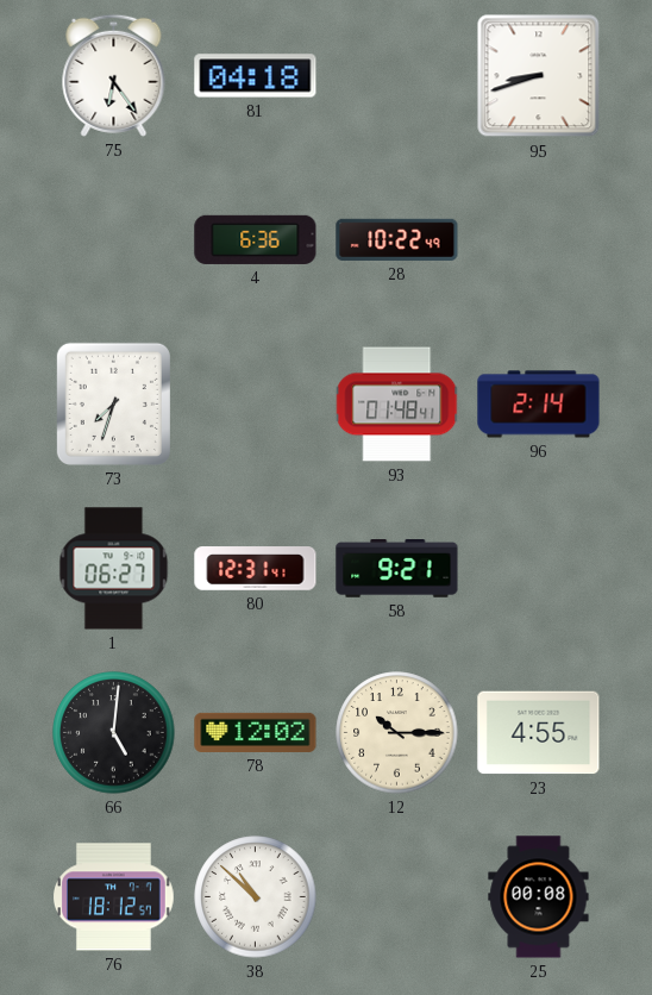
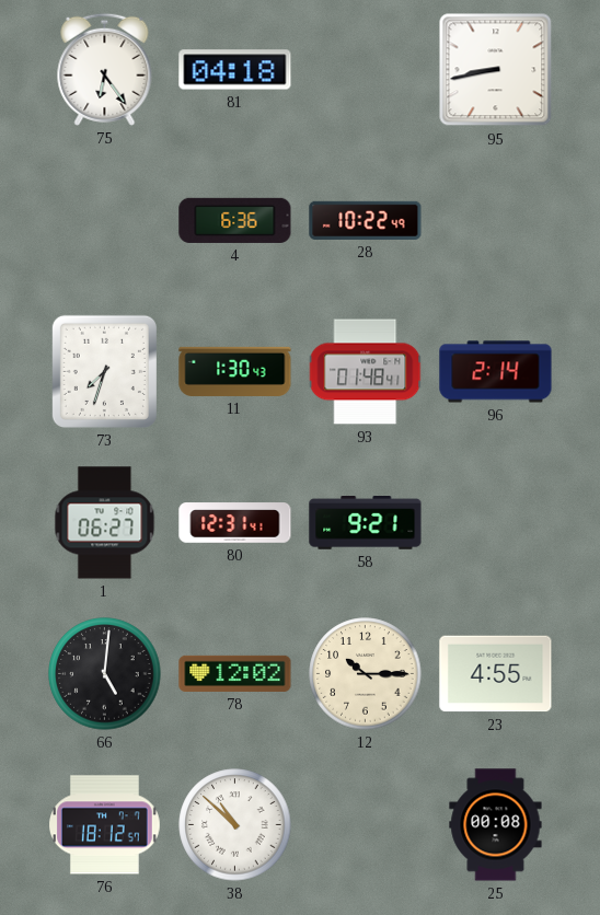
95: 8:42 -> 8:43
11: none -> 1:30
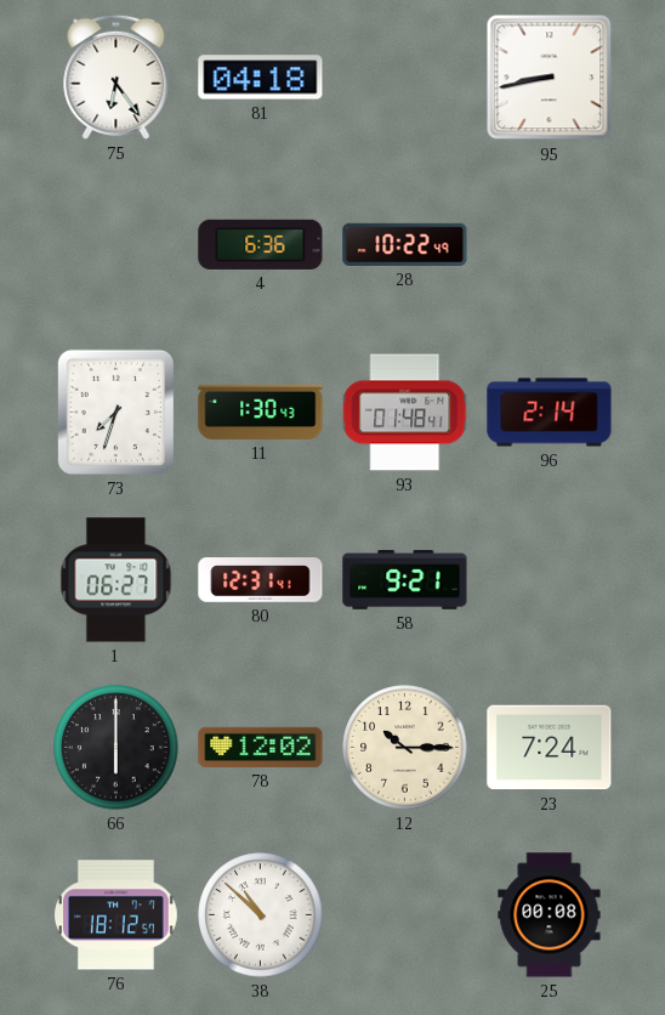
66: 5:01 -> 6:00
23: 4:55 -> 7:24
